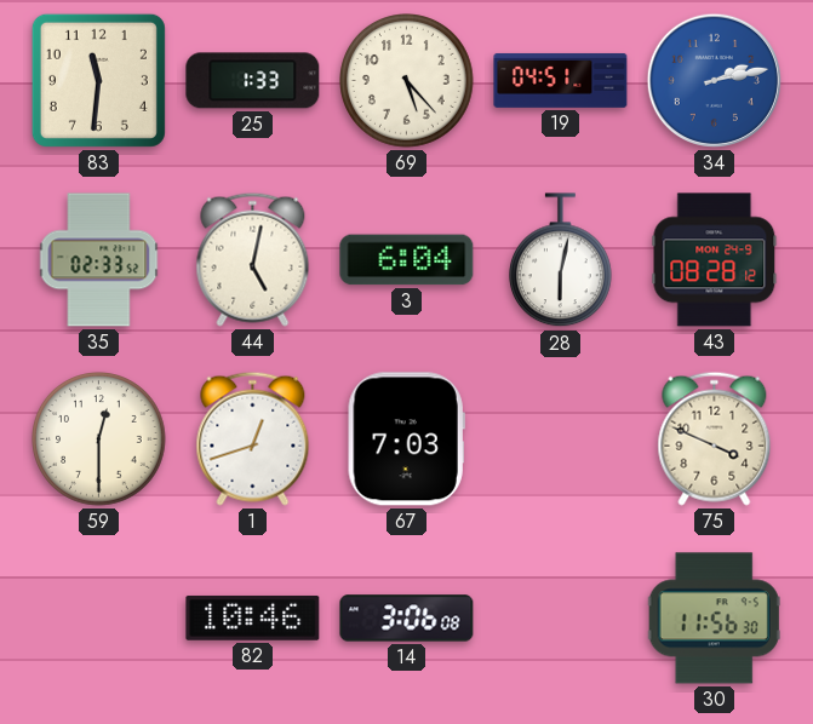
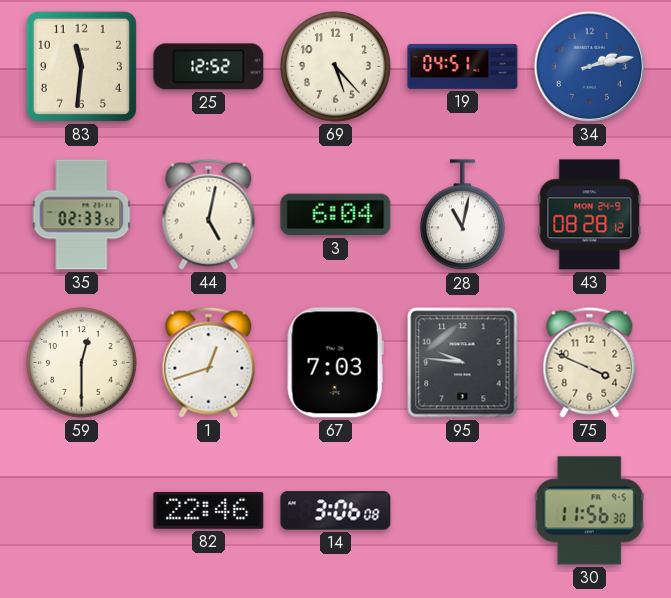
25: 1:33 -> 12:52
28: 6:02 -> 11:02
95: none -> 9:46
82: 10:46 -> 22:46
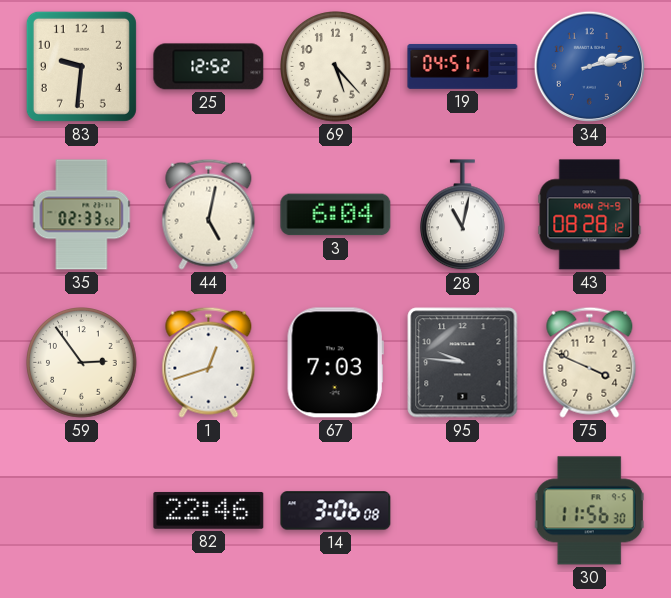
83: 11:31 -> 9:31
59: 12:30 -> 2:54
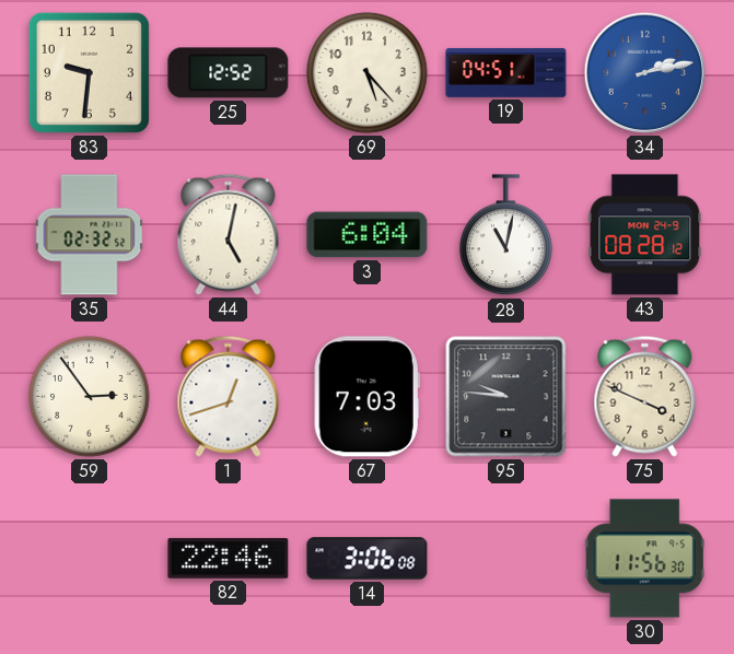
35: 02:33 -> 02:32
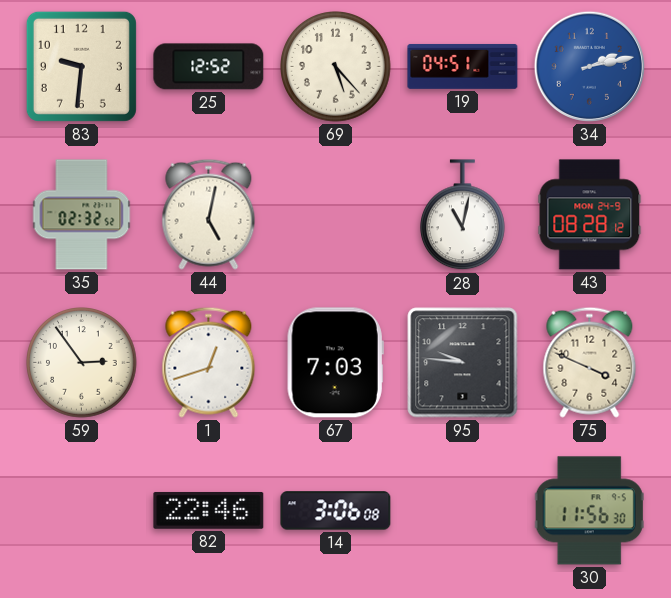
3: 6:04 -> none
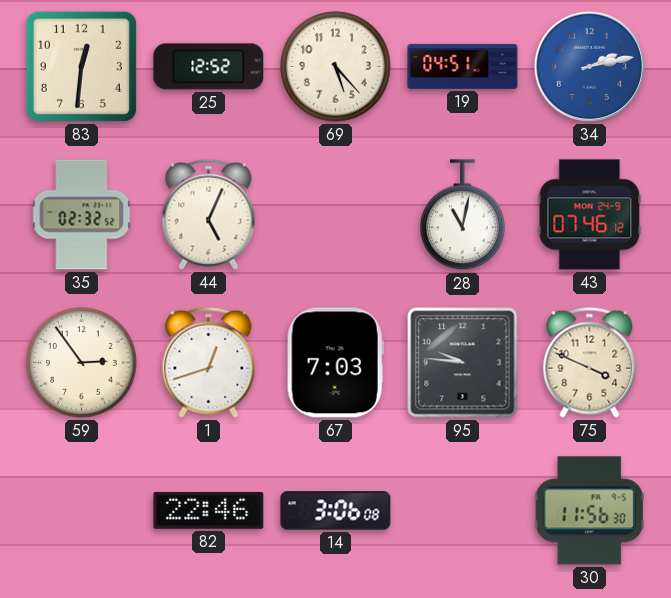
83: 9:31 -> 12:31
44: 5:02 -> 5:04
43: 08:28 -> 07:46
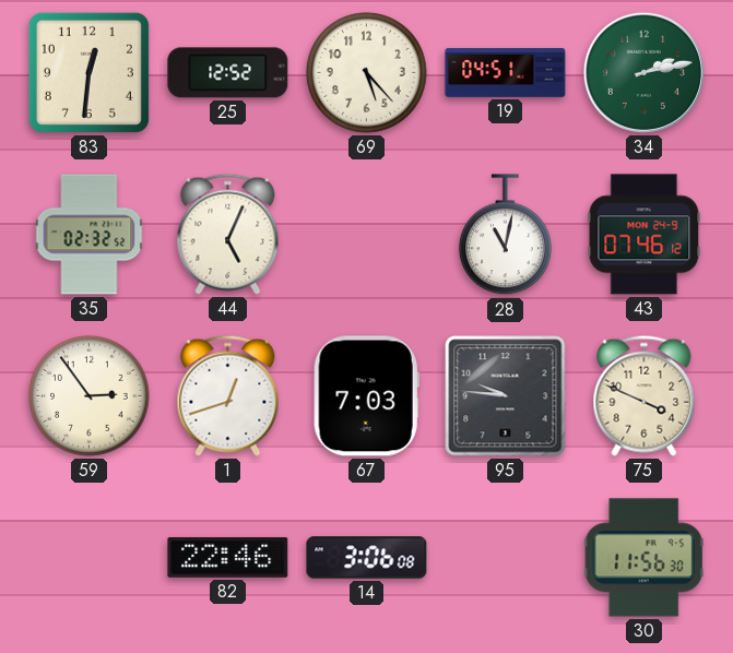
34 dial: blue -> green
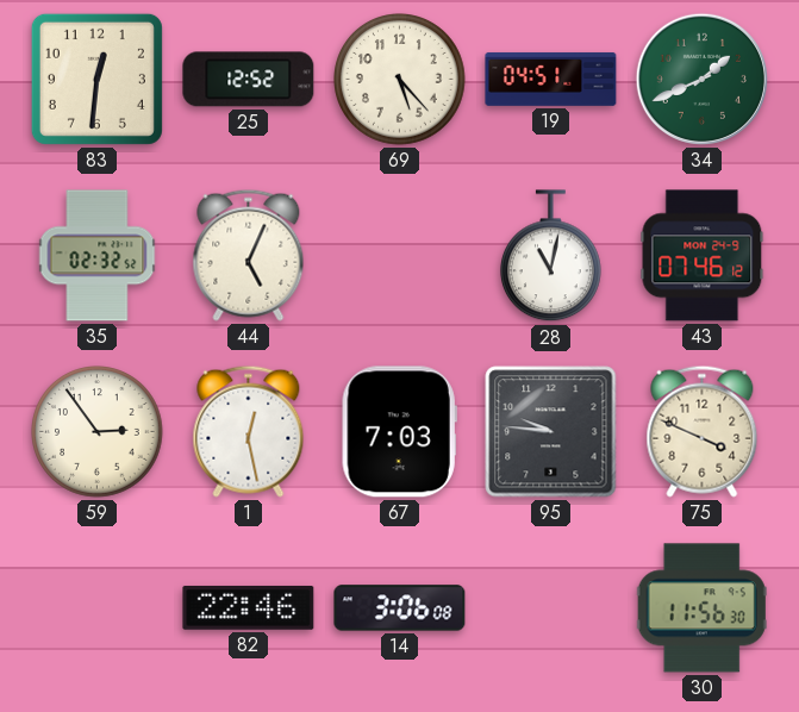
34: 2:13 -> 1:41
1: 12:42 -> 12:28
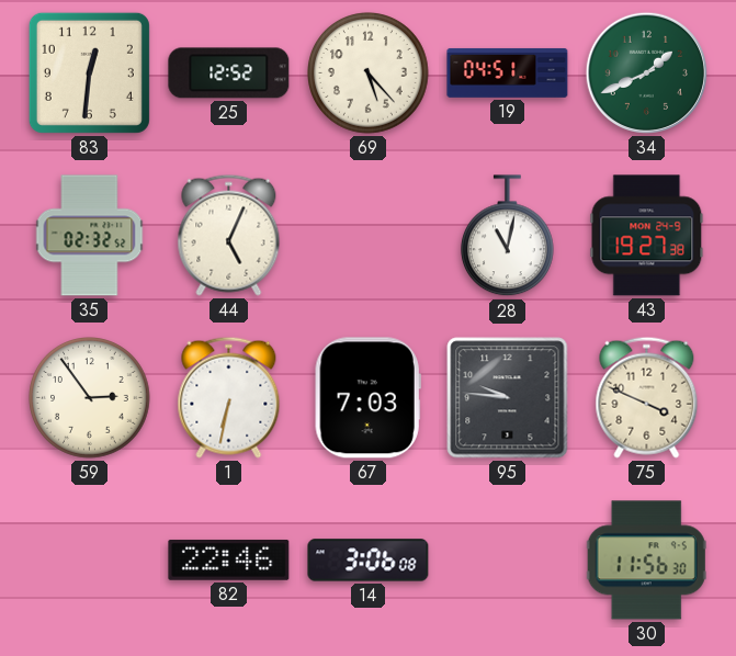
43: 07:46 -> 19:27
1: 12:28 -> 6:32
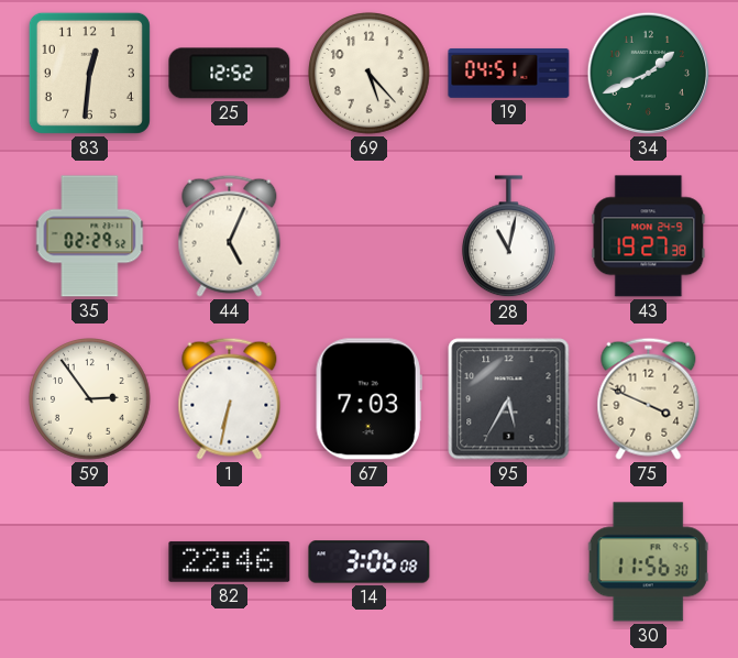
35: 02:32 -> 02:29
95: 9:46 -> 5:35
